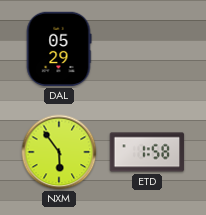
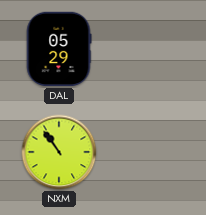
NXM: 5:54 -> 10:54
ETD: 1:58 -> none
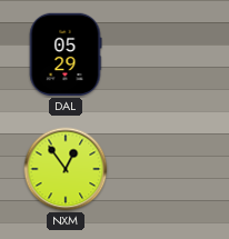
NXM: 10:54 -> 12:54
